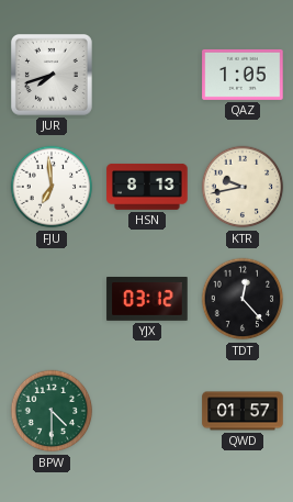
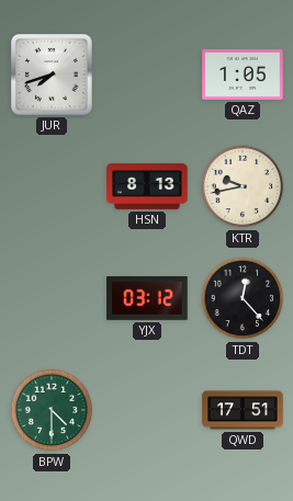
FJU: 6:59 -> none
QWD: 01:57 -> 17:51
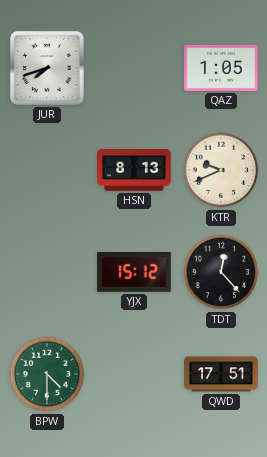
KTR: 9:43 -> 9:41
YJX: 03:12 -> 15:12
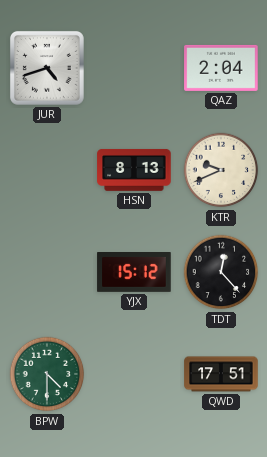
JUR: 7:42 -> 4:42
QAZ: 1:05 -> 2:04
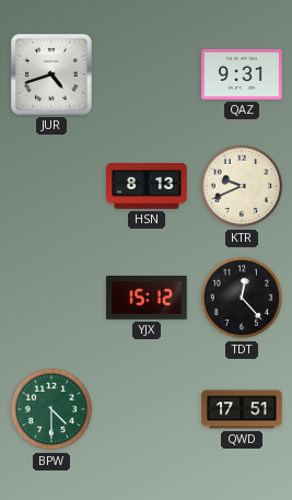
QAZ: 2:04 -> 9:31
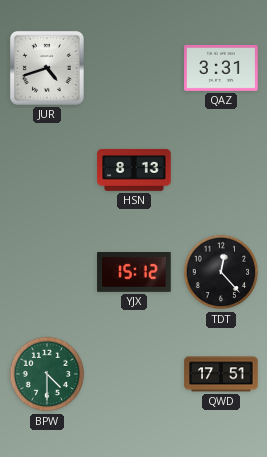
QAZ: 9:31 -> 3:31
KTR: 9:41 -> none
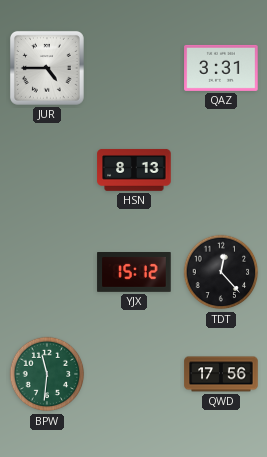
JUR: 4:42 -> 4:45
BPW: 4:30 -> 11:31
QWD: 17:51 -> 17:56
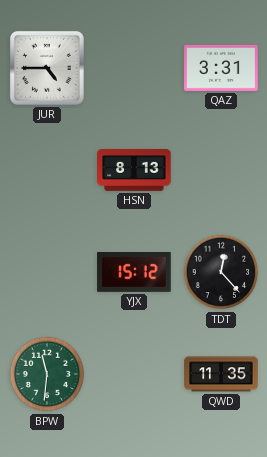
QWD: 17:56 -> 11:35
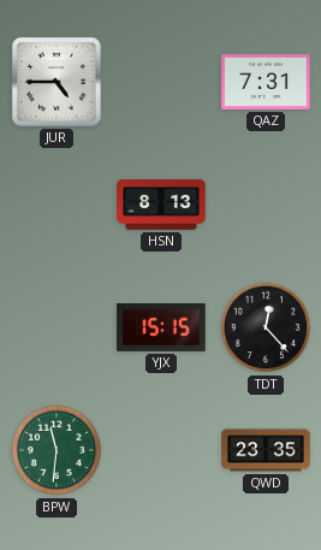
QAZ: 3:31 -> 7:31
YJX: 15:12 -> 15:15
QWD: 11:35 -> 23:35
